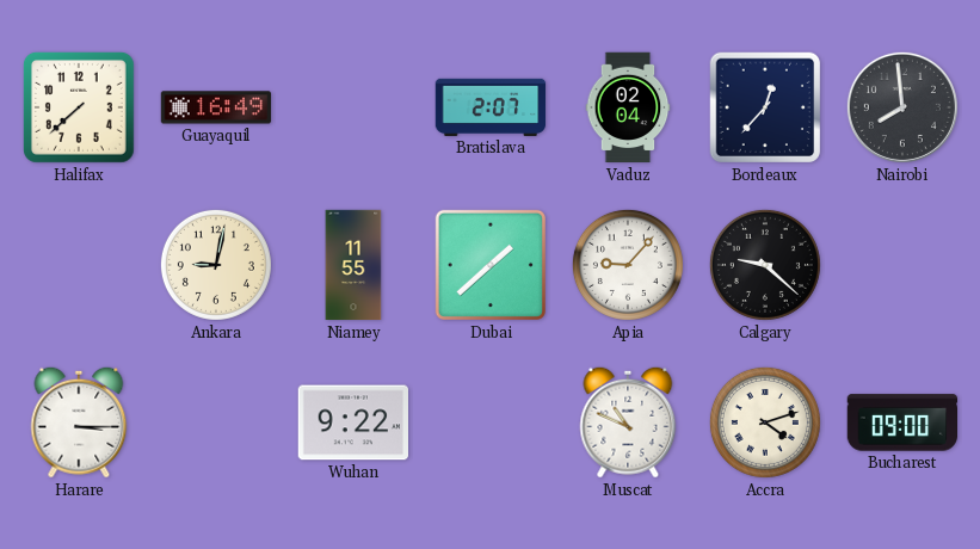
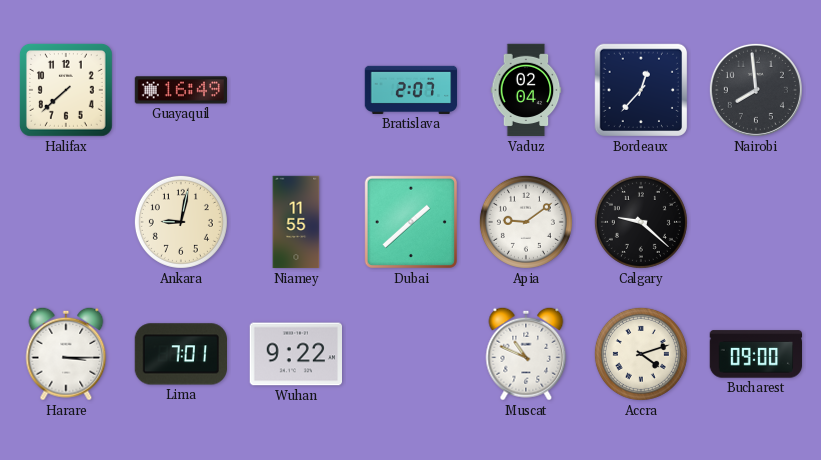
Apia: 9:07 -> 9:09
Lima: none -> 7:01
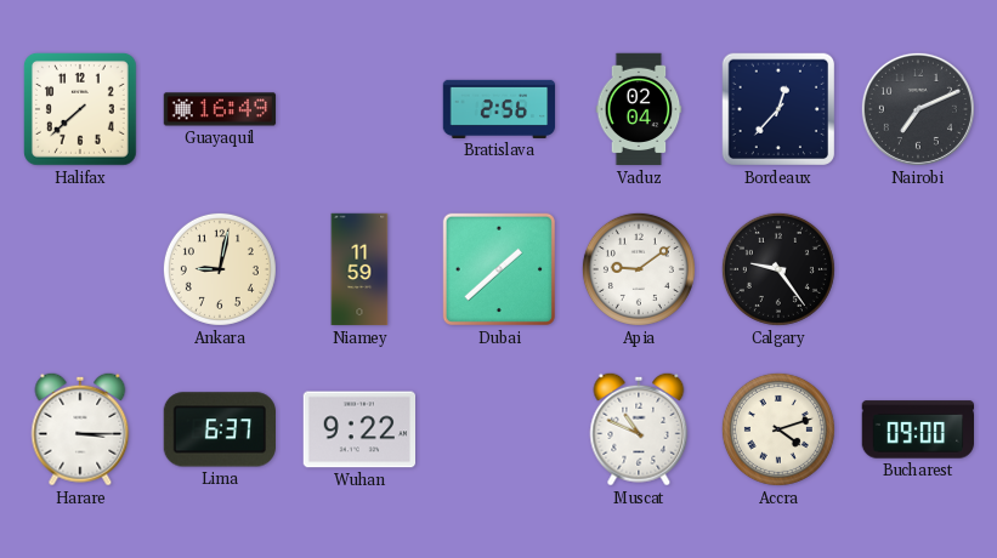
Bratislava: 2:07 -> 2:56
Nairobi: 7:59 -> 7:11
Niamey: 11:55 -> 11:59
Calgary: 9:22 -> 9:24
Lima: 7:01 -> 6:37
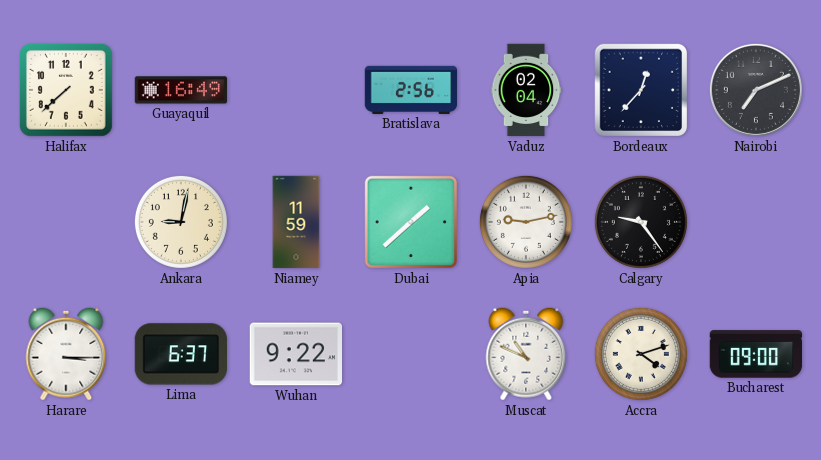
Apia: 9:09 -> 9:13
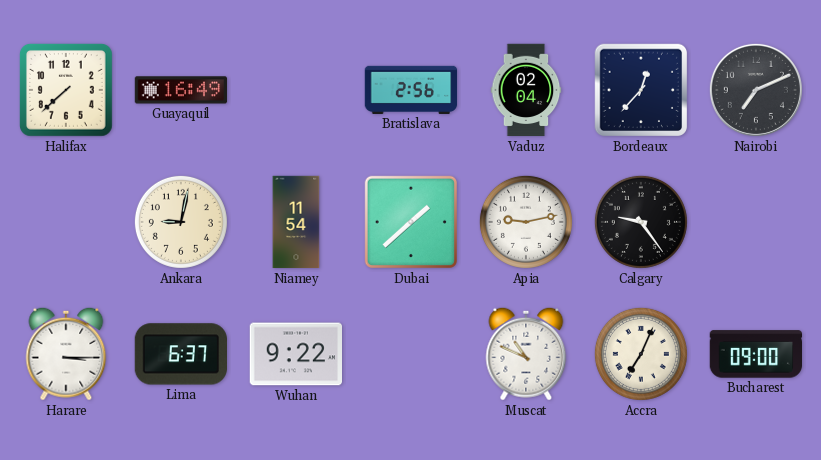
Niamey: 11:59 -> 11:54
Accra: 4:12 -> 7:04
